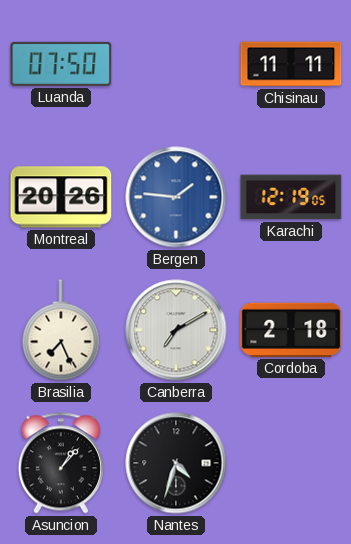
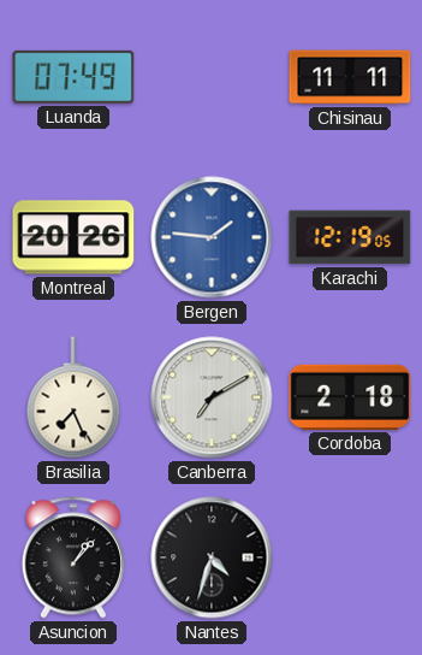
Luanda: 07:50 -> 07:49
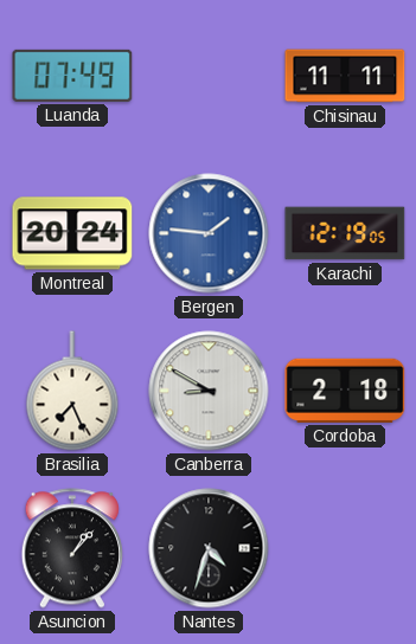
Montreal: 20:26 -> 20:24
Canberra: 7:10 -> 8:50
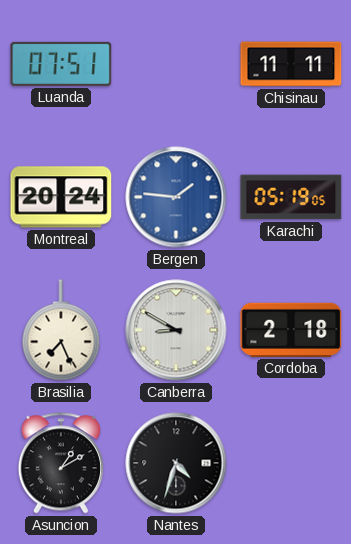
Luanda: 07:49 -> 07:51
Karachi: 12:19 -> 05:19
Asuncion: 1:07 -> 1:10
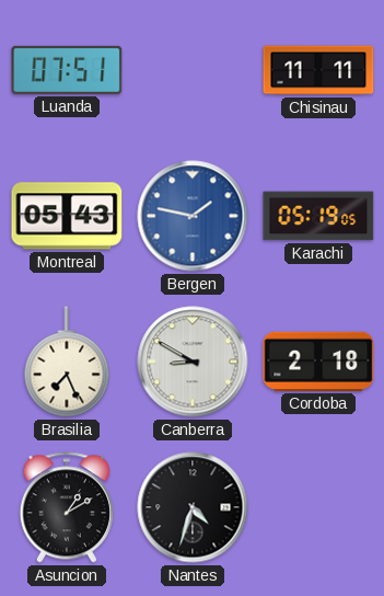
Montreal: 20:24 -> 05:43
Bergen: 1:46 -> 1:47
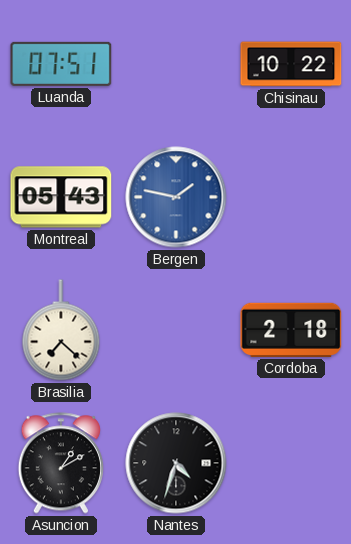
Chisinau: 11:11 -> 10:22
Karachi: 05:19 -> none
Brasilia: 7:26 -> 7:22
Canberra: 8:50 -> none
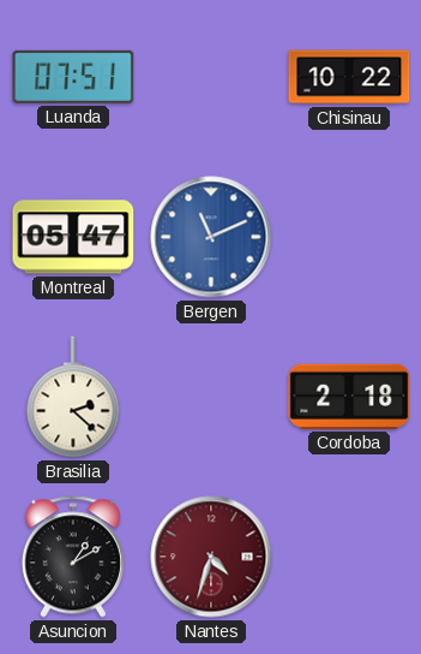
Montreal: 05:43 -> 05:47
Bergen: 1:47 -> 11:11
Brasilia: 7:22 -> 2:22
Nantes dial: black -> burgundy
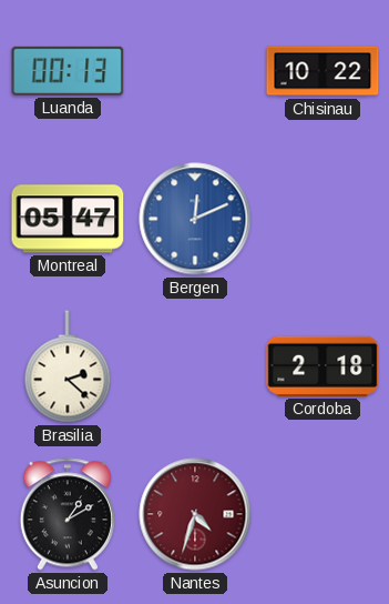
Luanda: 07:51 -> 00:13
Bergen: 11:11 -> 12:11
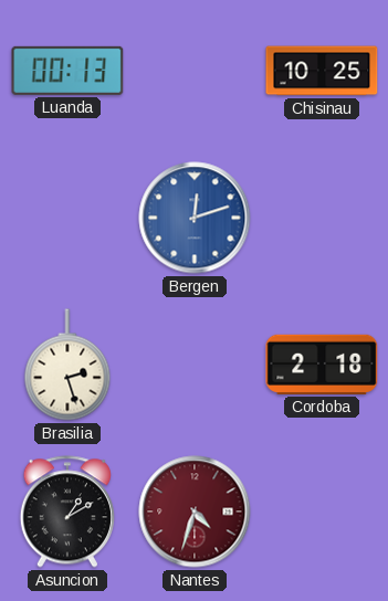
Chisinau: 10:22 -> 10:25
Montreal: 05:47 -> none
Bergen: 12:11 -> 12:12
Brasilia: 2:22 -> 2:27
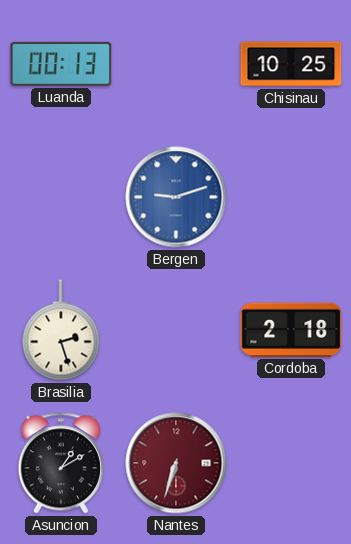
Bergen: 12:12 -> 9:12
Nantes: 4:33 -> 6:33
